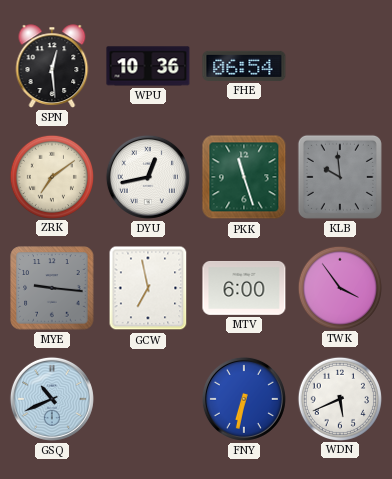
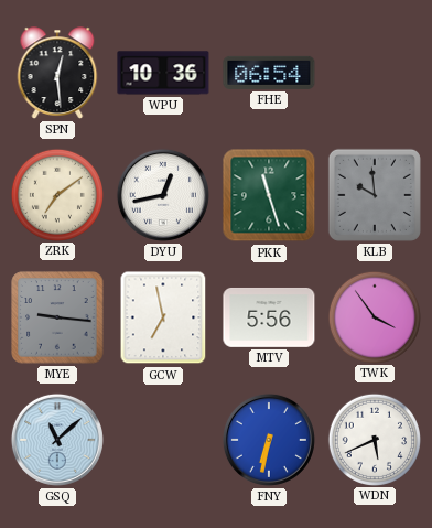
MTV: 6:00 -> 5:56
GSQ: 10:41 -> 11:08
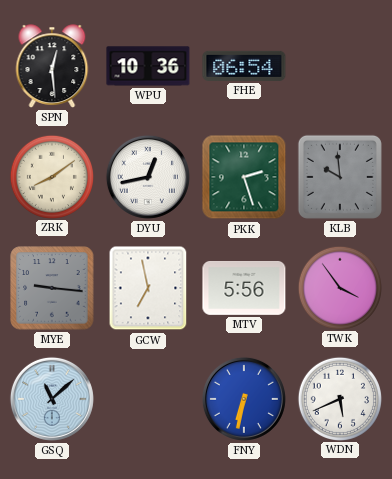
ZRK: 7:09 -> 8:09
PKK: 11:27 -> 2:27
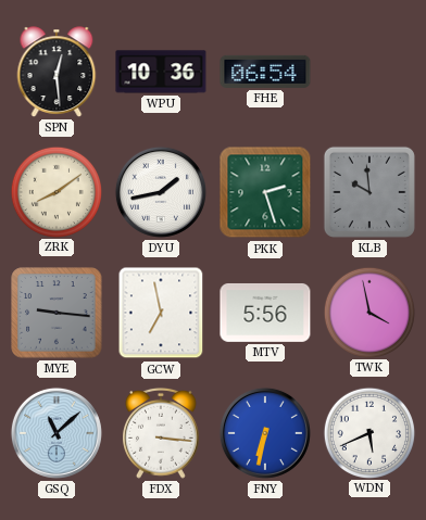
DYU: 12:43 -> 1:43
TWK: 3:54 -> 3:58
FDX: none -> 3:16
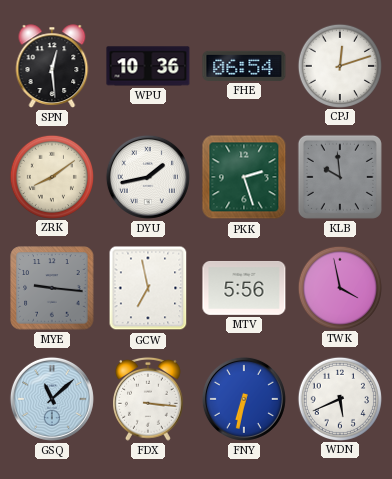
CPJ: none -> 12:12
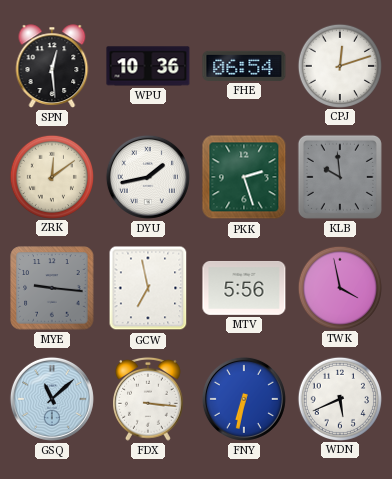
ZRK: 8:09 -> 12:09
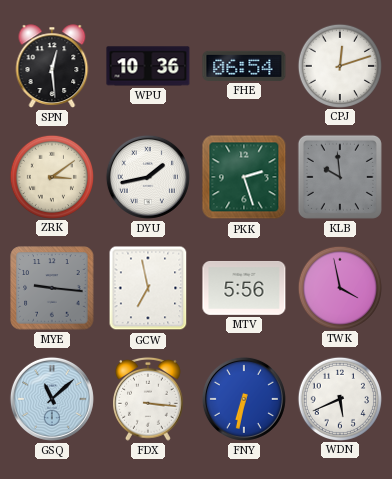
ZRK: 12:09 -> 3:09
